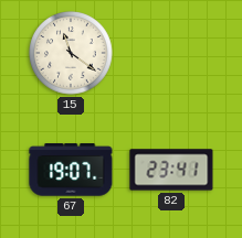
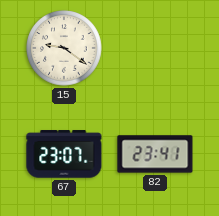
15: 11:21 -> 9:21
67: 19:07 -> 23:07
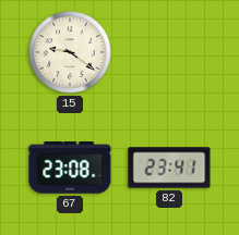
67: 23:07 -> 23:08
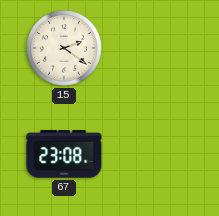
15: 9:21 -> 2:21
82: 23:41 -> none
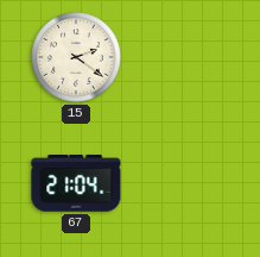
67: 23:08 -> 21:04
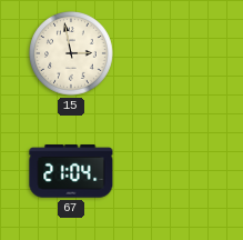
15: 2:21 -> 2:58
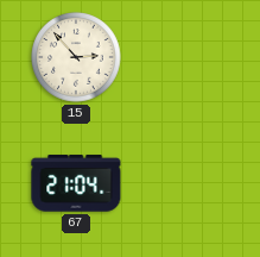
15: 2:58 -> 2:53
